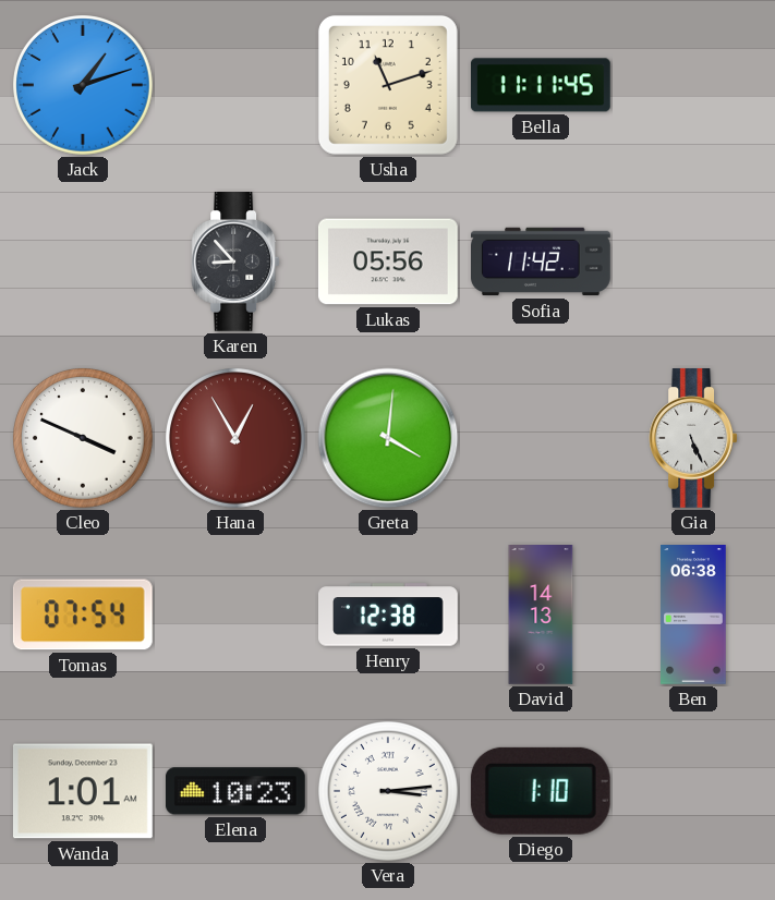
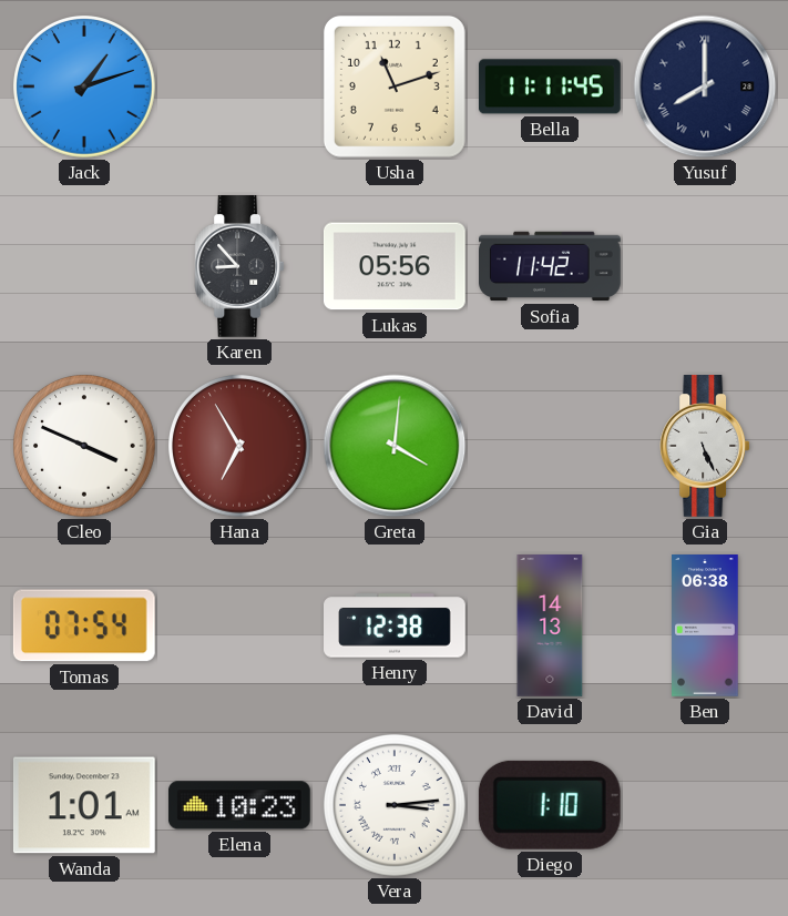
Yusuf: none -> 8:00
Hana: 12:55 -> 6:55
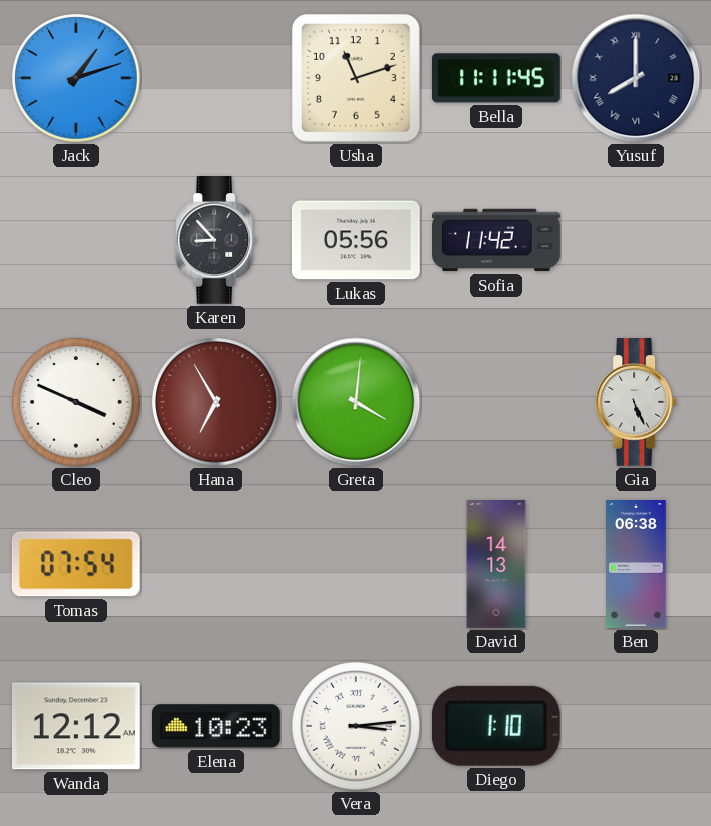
Henry: 12:38 -> none
Wanda: 1:01 -> 12:12
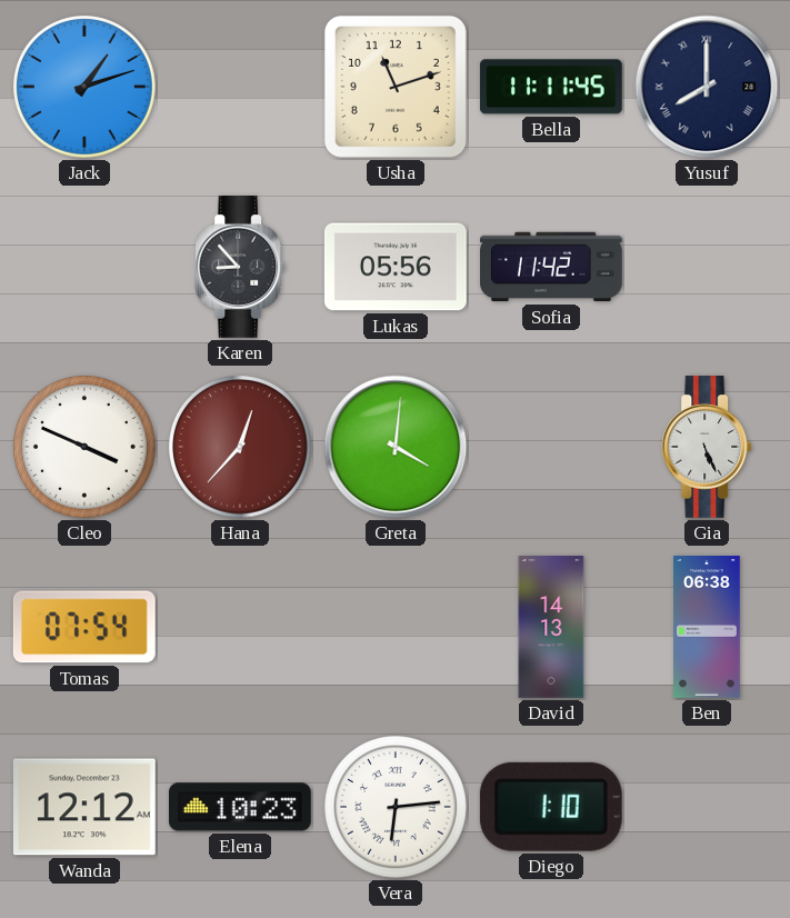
Hana: 6:55 -> 12:37
Vera: 3:14 -> 6:14
